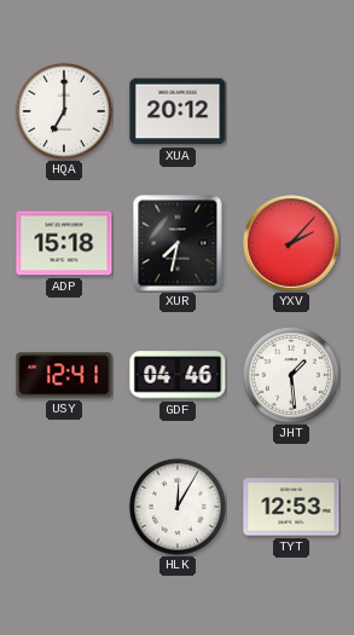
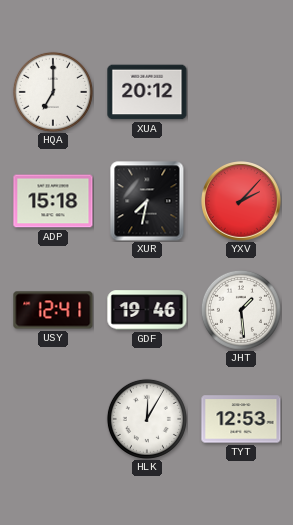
GDF: 04:46 -> 19:46
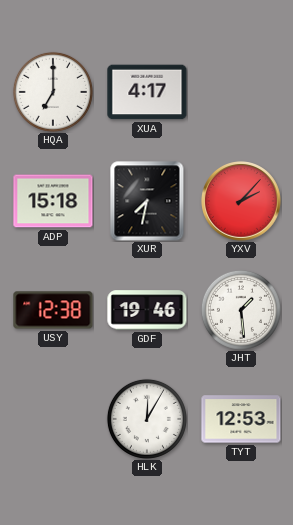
XUA: 20:12 -> 4:17
USY: 12:41 -> 12:38
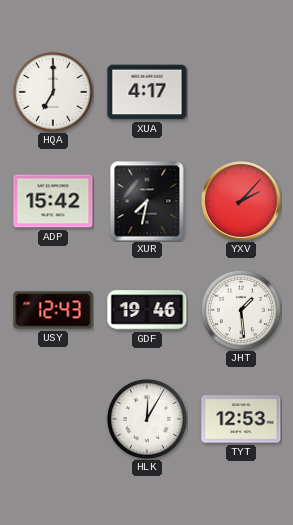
ADP: 15:18 -> 15:42
USY: 12:38 -> 12:43
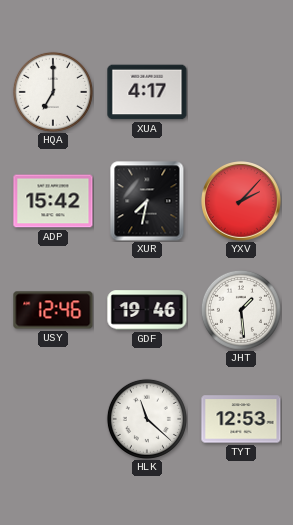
USY: 12:43 -> 12:46
HLK: 12:05 -> 11:22
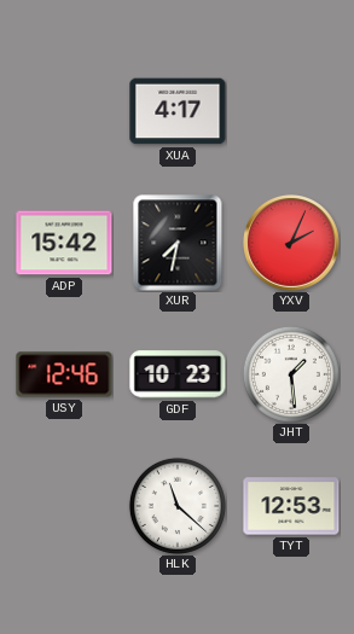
HQA: 7:00 -> none
YXV: 2:07 -> 2:04
GDF: 19:46 -> 10:23
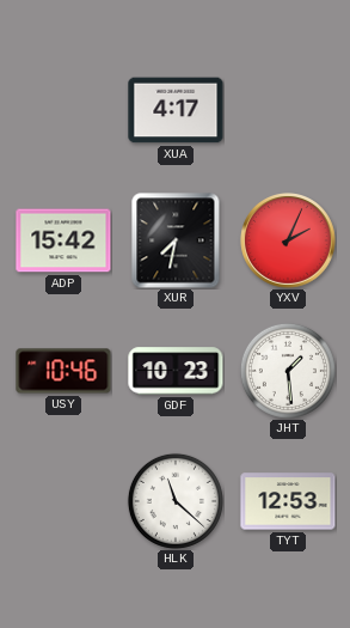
USY: 12:46 -> 10:46
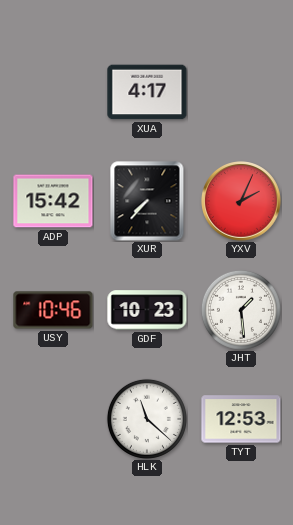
XUR: 7:32 -> 7:37
